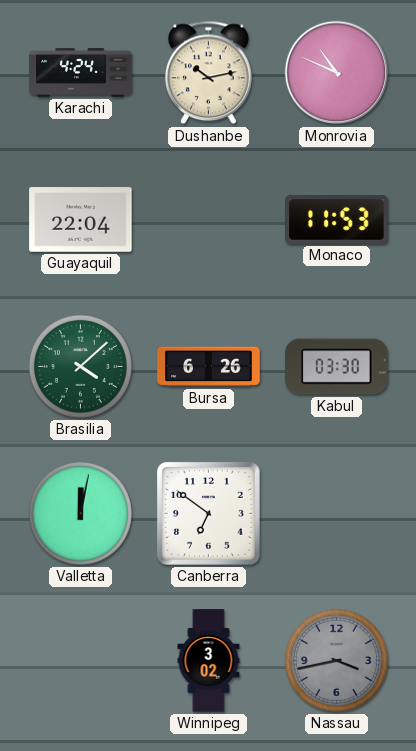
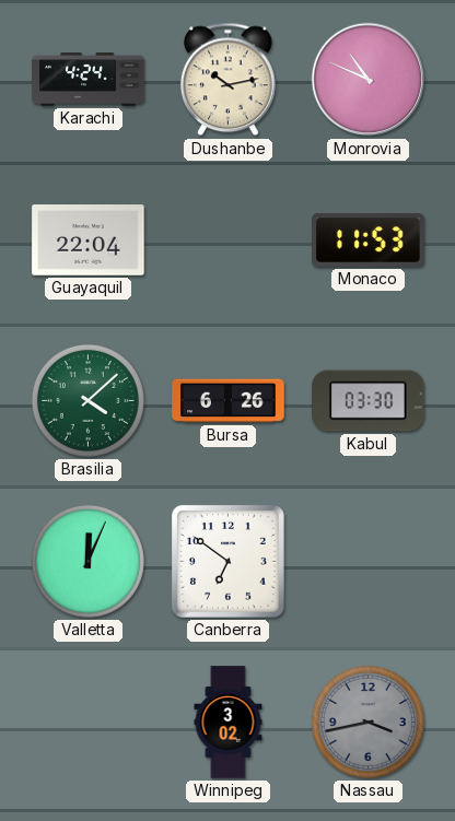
Valletta: 12:02 -> 12:04
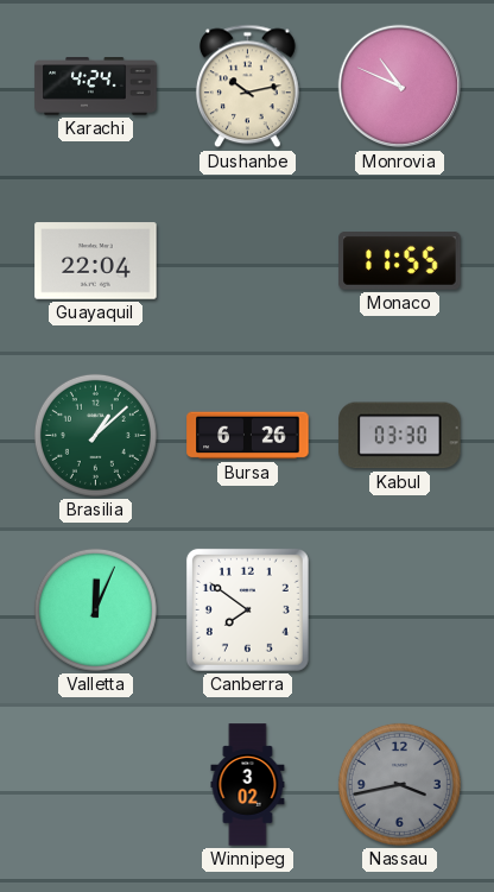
Monaco: 11:53 -> 11:55
Brasilia: 4:08 -> 1:08
Canberra: 6:51 -> 7:51
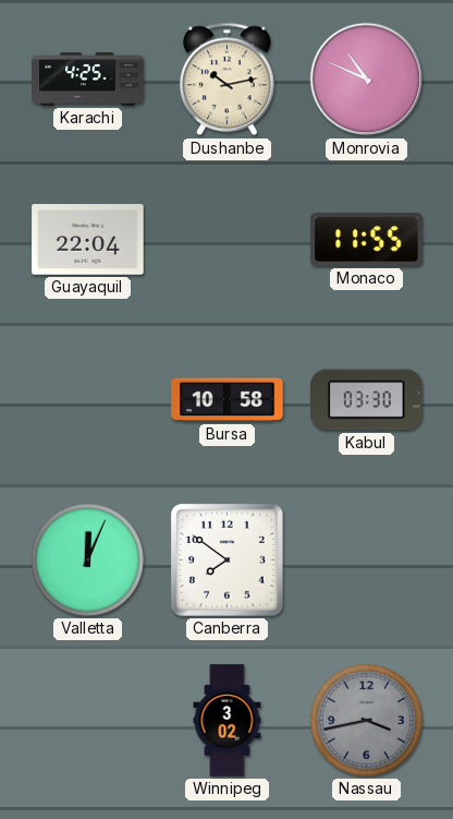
Karachi: 4:24 -> 4:25
Brasilia: 1:08 -> none
Bursa: 6:26 -> 10:58
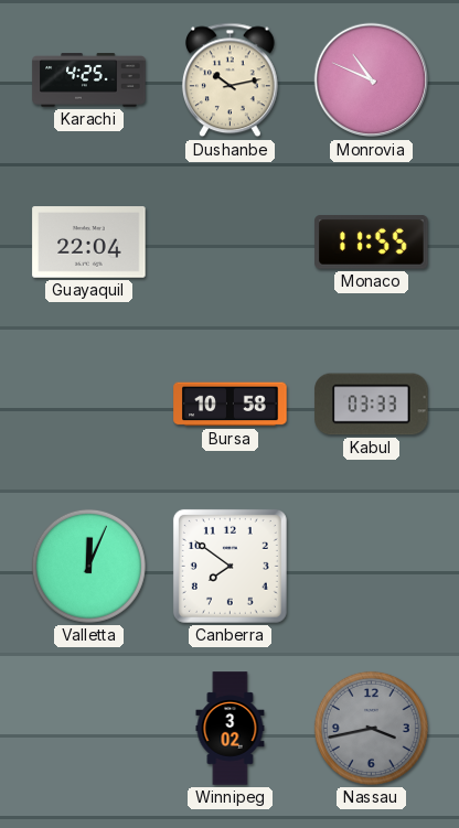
Kabul: 03:30 -> 03:33
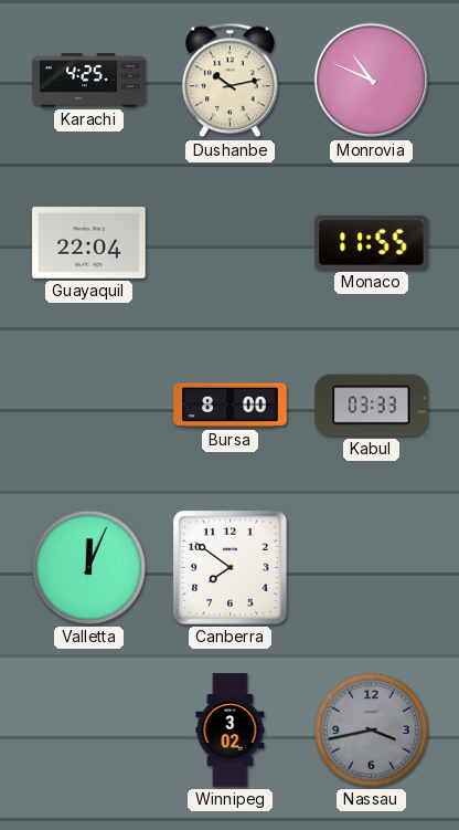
Bursa: 10:58 -> 8:00
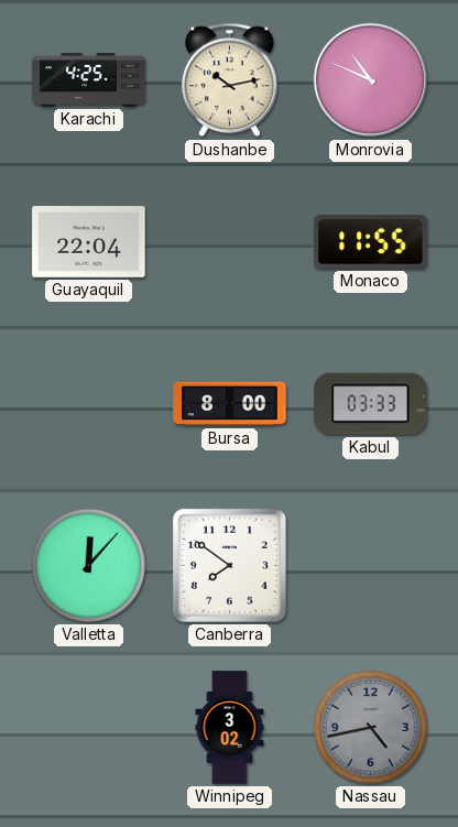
Valletta: 12:04 -> 12:07
Nassau: 3:43 -> 4:43
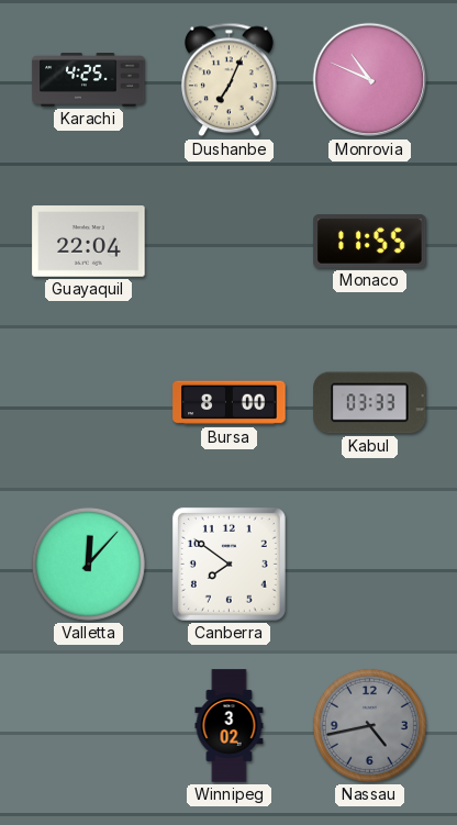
Dushanbe: 10:13 -> 7:04
